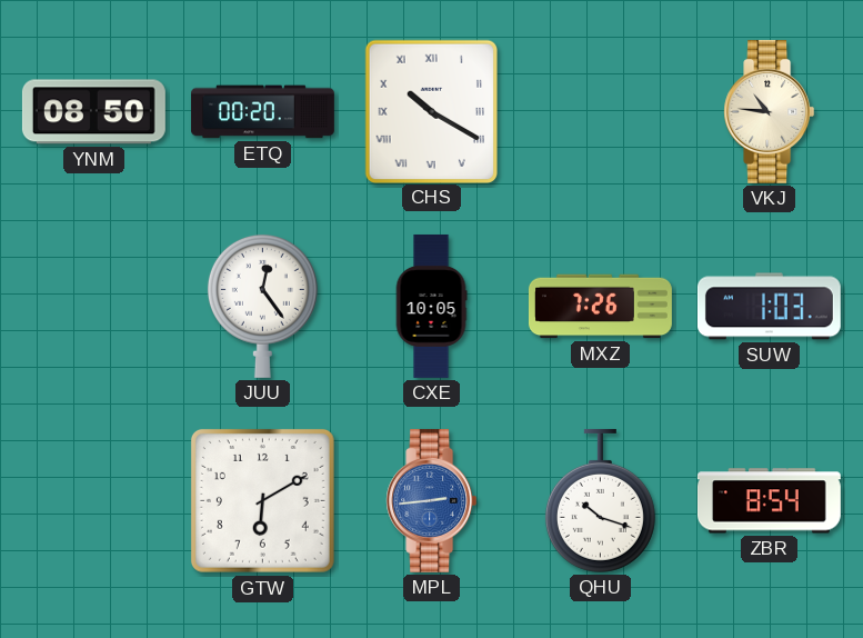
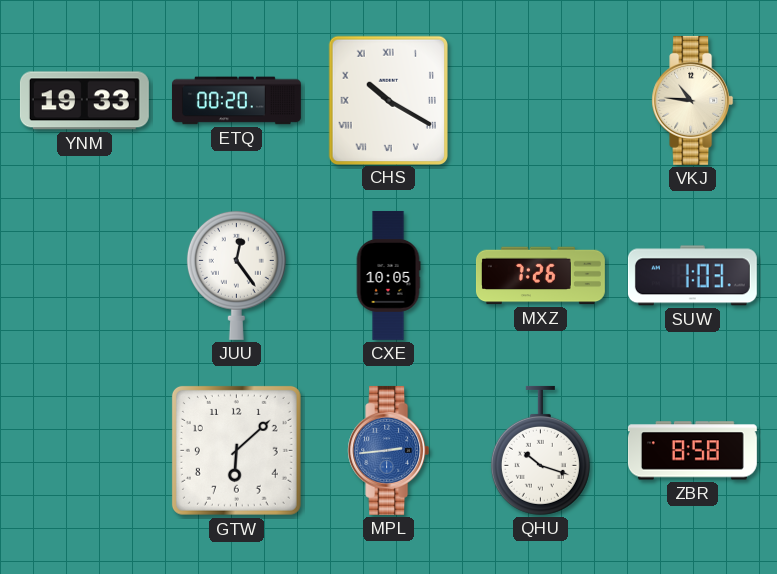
YNM: 08:50 -> 19:33
GTW: 6:10 -> 6:08
ZBR: 8:54 -> 8:58
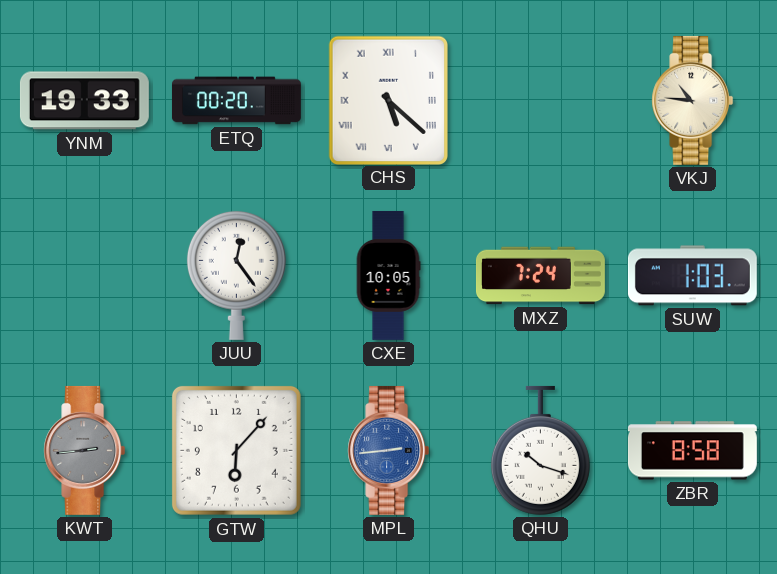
CHS: 10:20 -> 5:22
MXZ: 7:26 -> 7:24
KWT: none -> 2:44
GTW: 6:08 -> 6:07
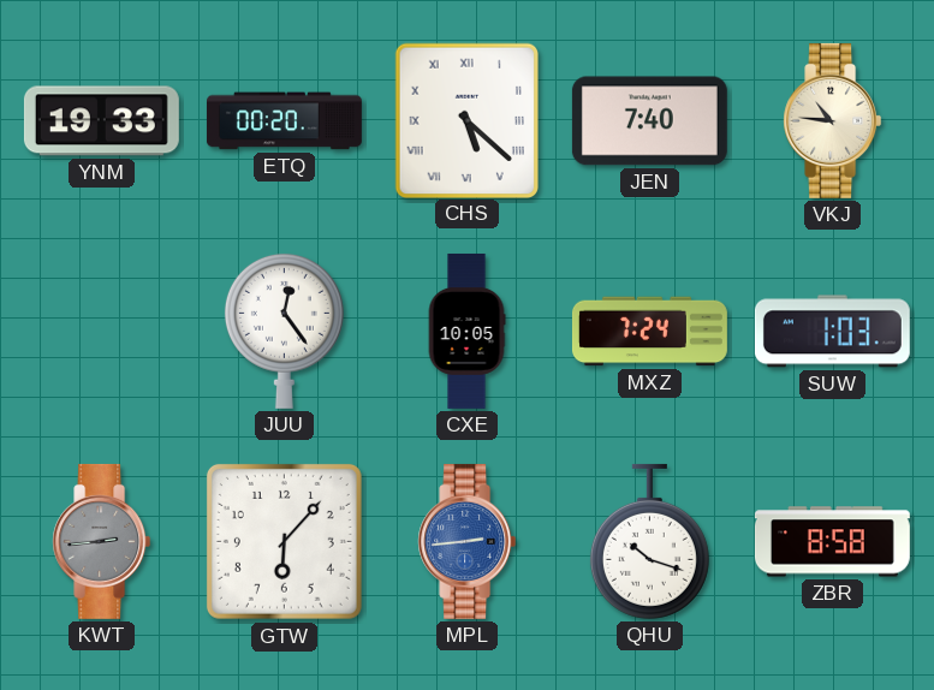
JEN: none -> 7:40
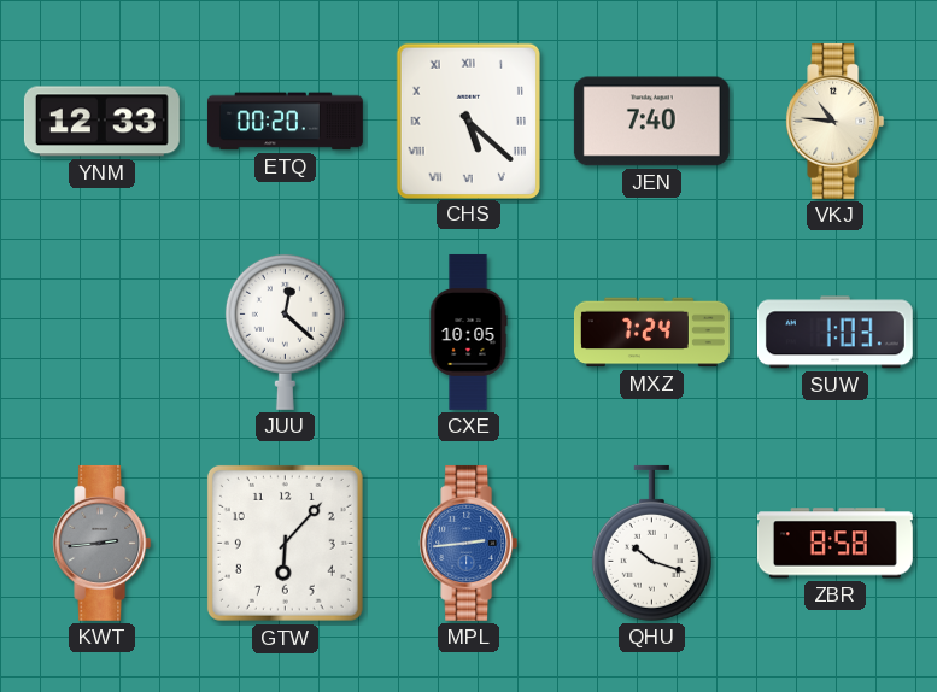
YNM: 19:33 -> 12:33
JUU: 12:24 -> 12:22
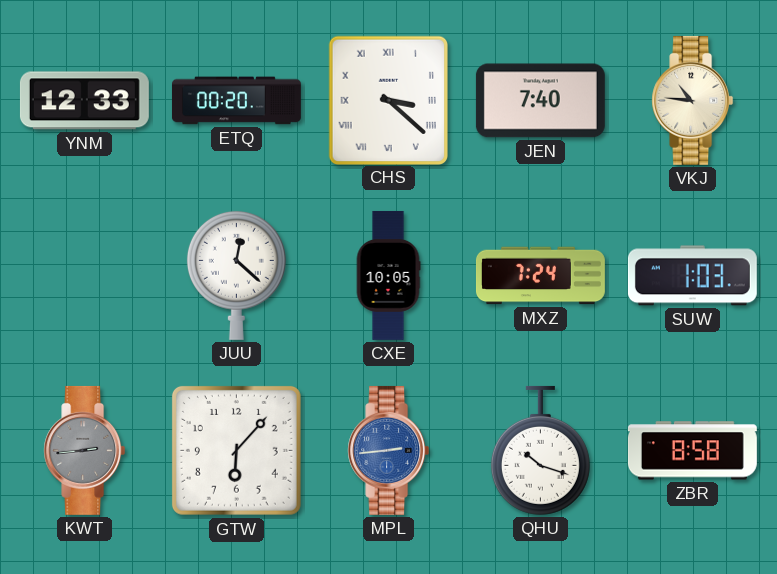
CHS: 5:22 -> 3:22
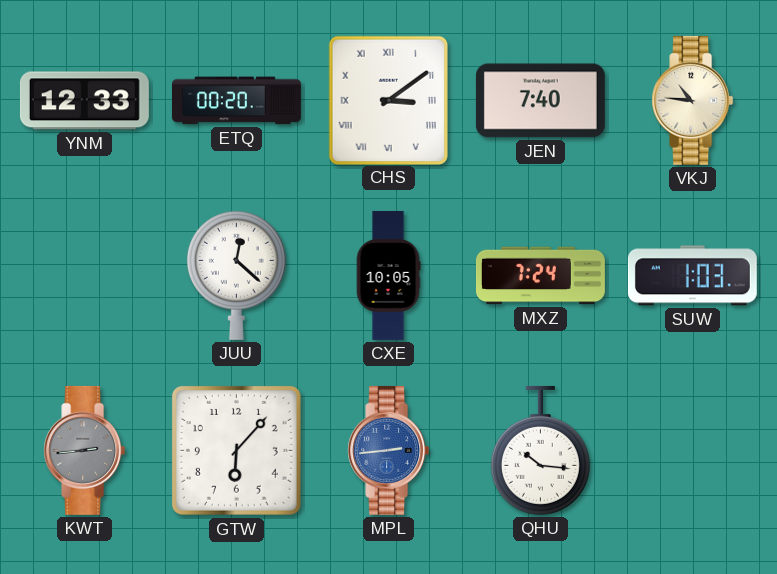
CHS: 3:22 -> 3:09
QHU: 10:18 -> 10:16
ZBR: 8:58 -> none
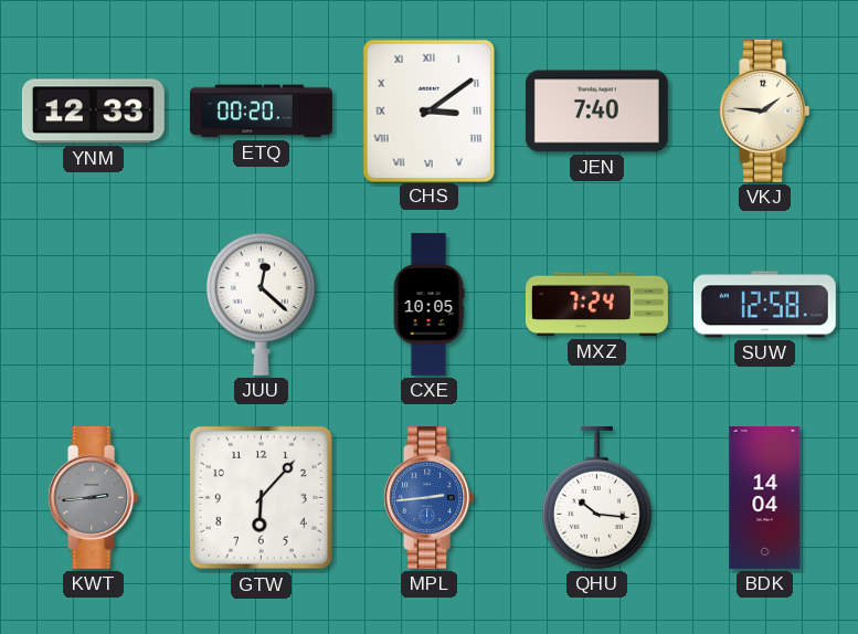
VKJ: 10:46 -> 1:46
SUW: 1:03 -> 12:58
BDK: none -> 14:04
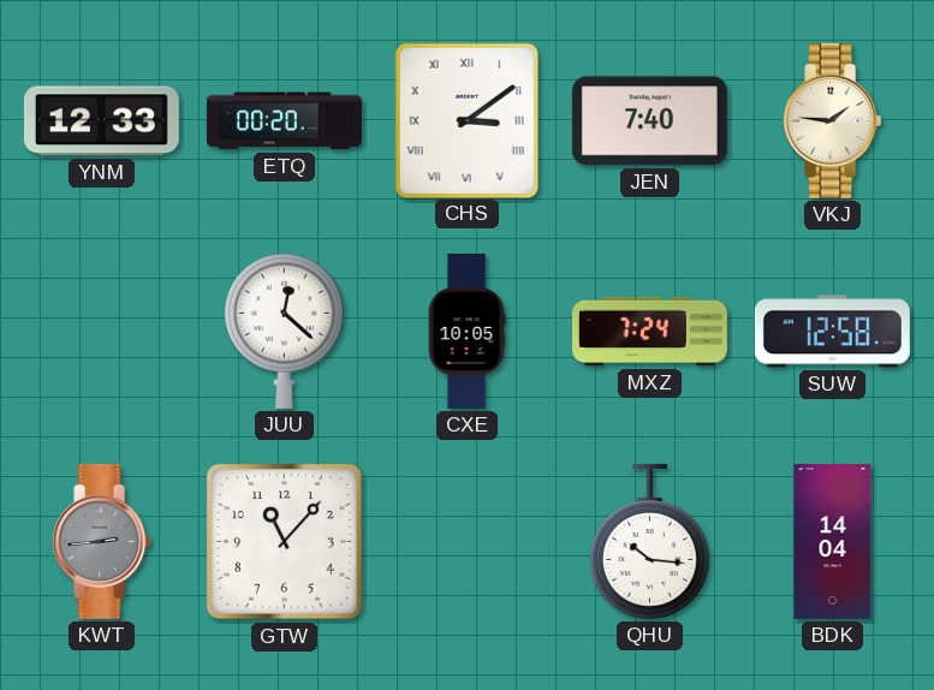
GTW: 6:07 -> 11:07
MPL: 2:44 -> none
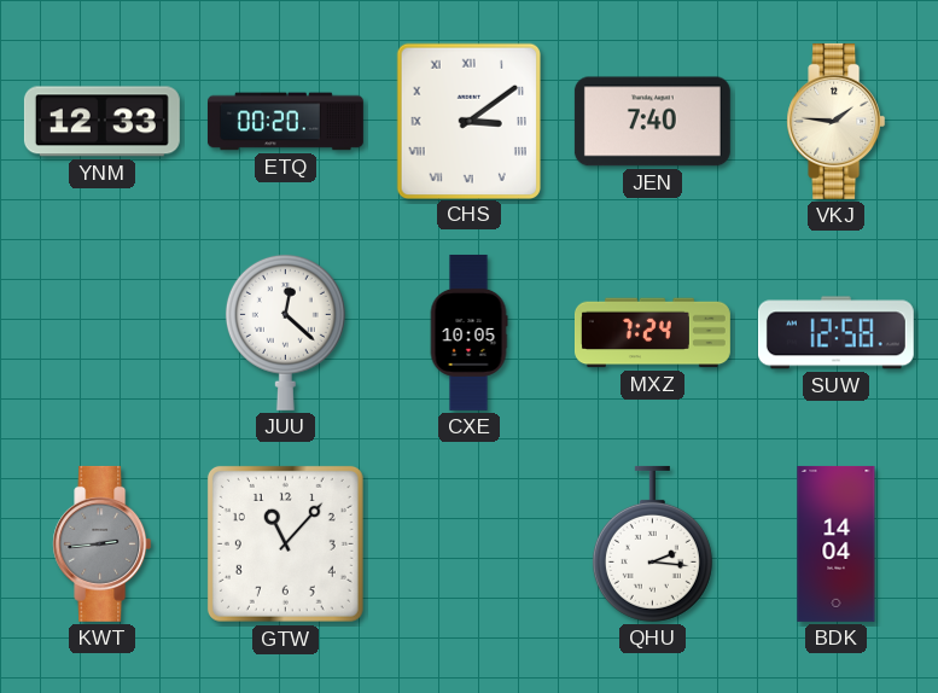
QHU: 10:16 -> 2:16
